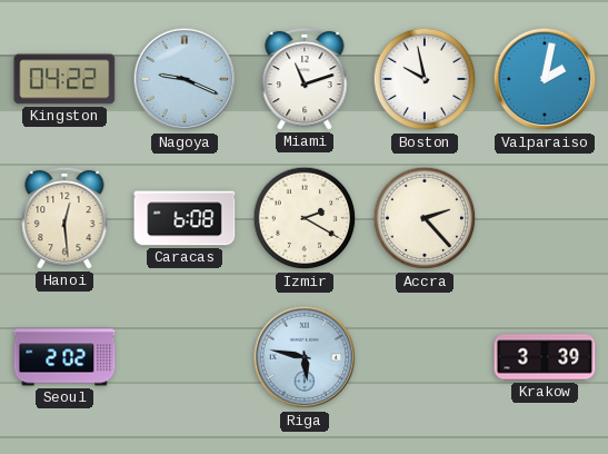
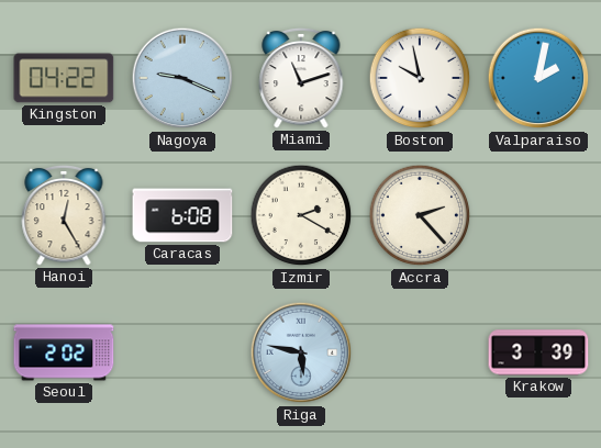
Hanoi: 12:29 -> 12:25
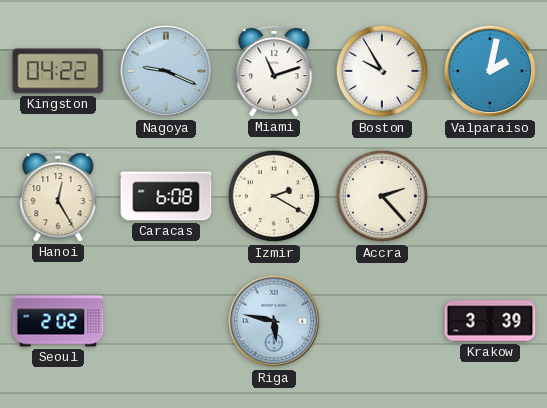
Boston: 9:58 -> 9:55
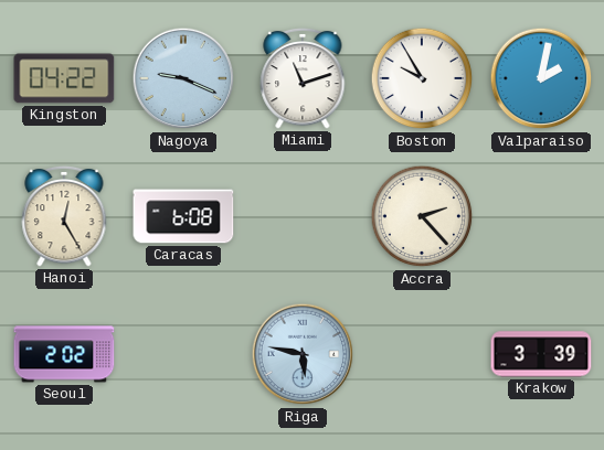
Izmir: 2:20 -> none
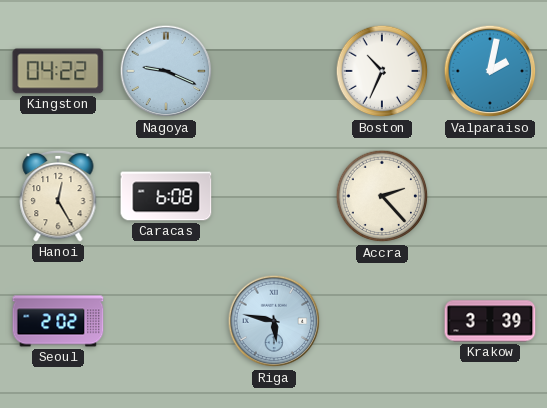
Miami: 11:12 -> none
Boston: 9:55 -> 10:34
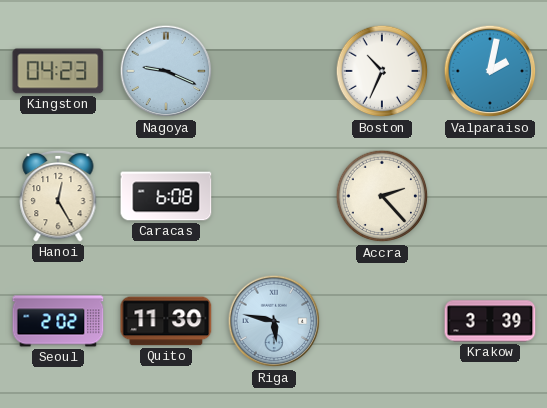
Kingston: 04:22 -> 04:23
Quito: none -> 11:30
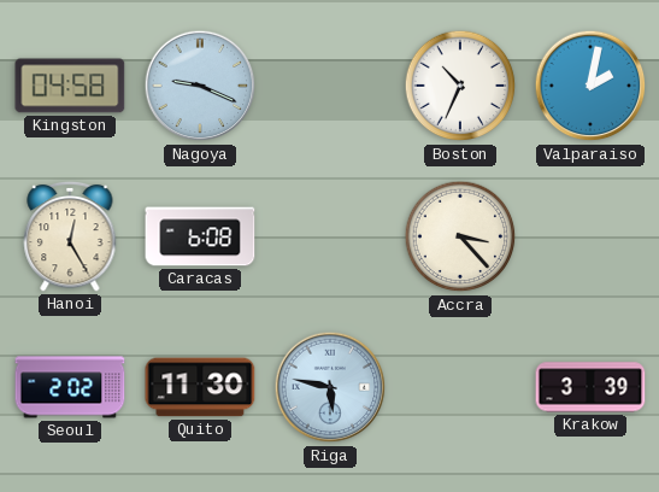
Kingston: 04:23 -> 04:58
Accra: 2:23 -> 3:23
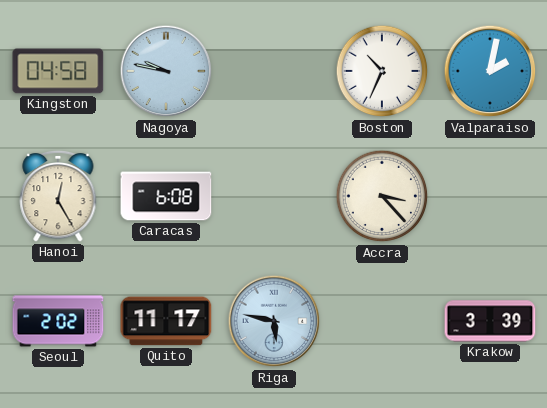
Nagoya: 9:19 -> 9:47
Quito: 11:30 -> 11:17
